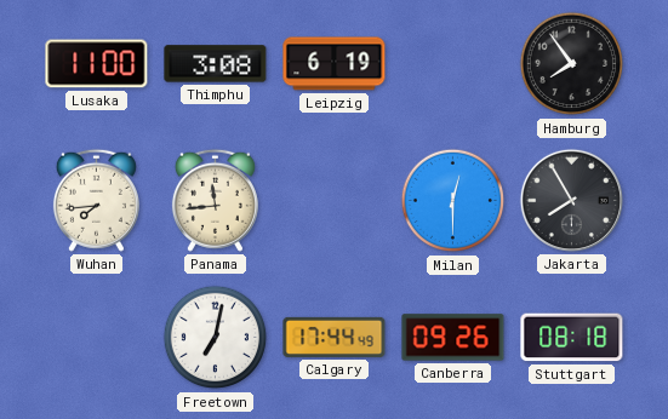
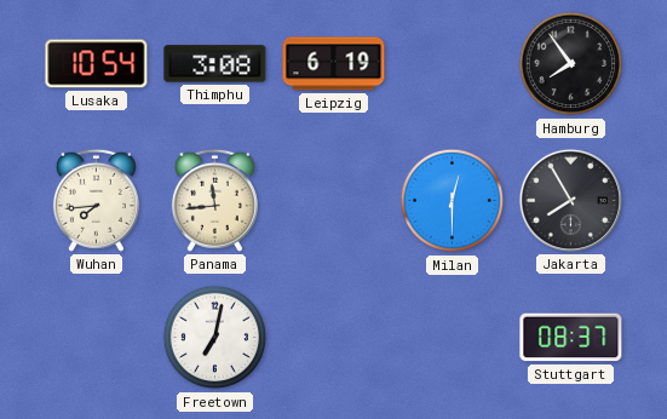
Lusaka: 11:00 -> 10:54
Calgary: 17:44 -> none
Canberra: 09:26 -> none
Stuttgart: 08:18 -> 08:37
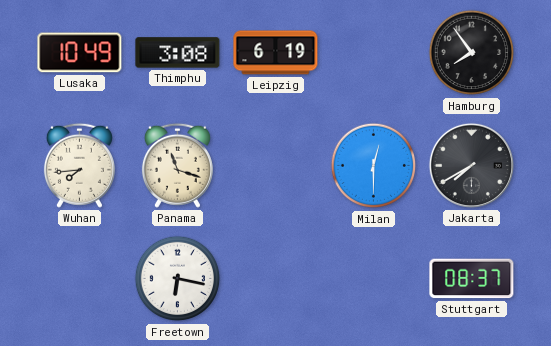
Lusaka: 10:54 -> 10:49
Panama: 11:44 -> 11:18
Jakarta: 7:55 -> 7:40
Freetown: 7:02 -> 6:17
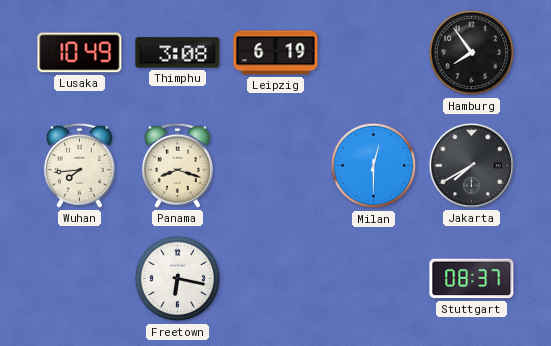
Panama: 11:18 -> 8:18
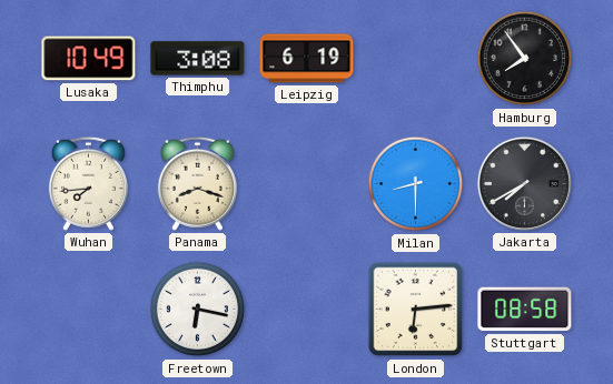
Milan: 12:30 -> 8:30
London: none -> 6:14
Stuttgart: 08:37 -> 08:58
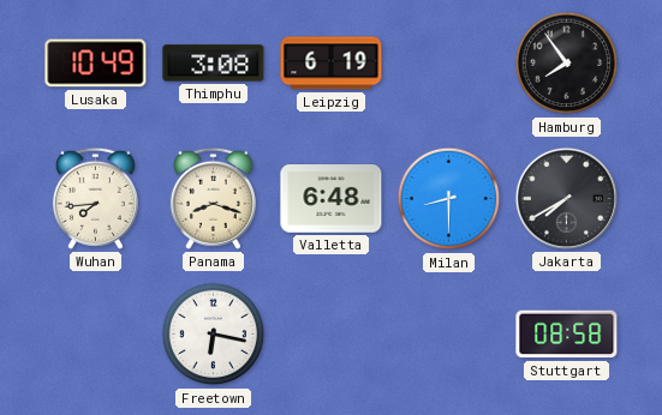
Valletta: none -> 6:48
London: 6:14 -> none
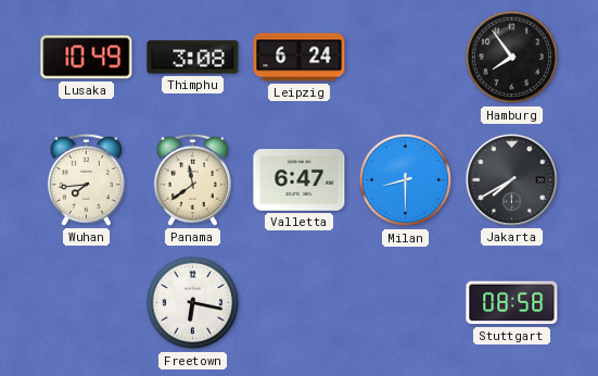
Leipzig: 6:19 -> 6:24
Panama: 8:18 -> 11:39
Valletta: 6:48 -> 6:47
